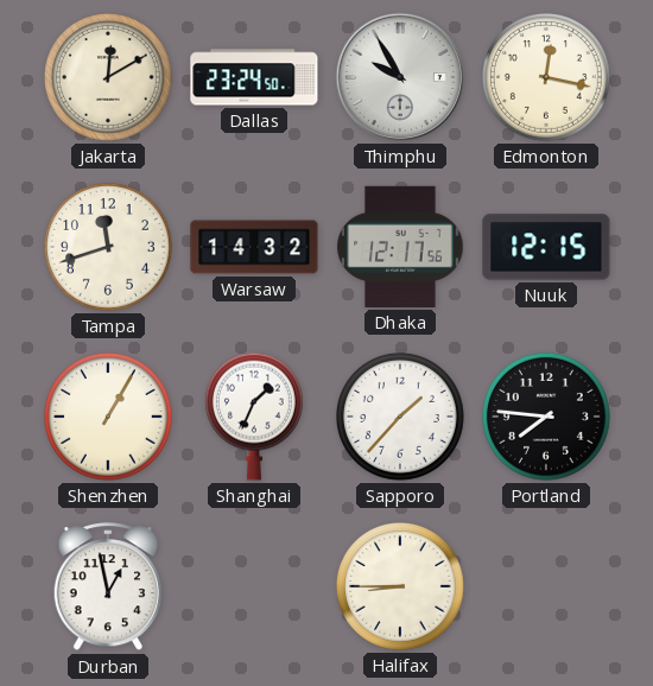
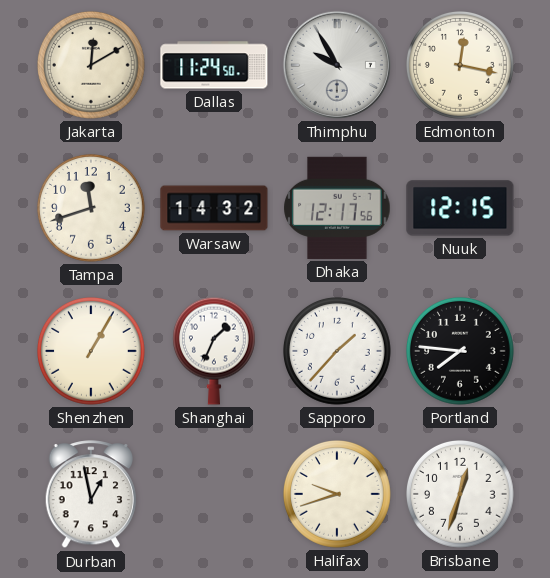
Dallas: 23:24 -> 11:24
Halifax: 8:45 -> 9:42
Brisbane: none -> 12:33
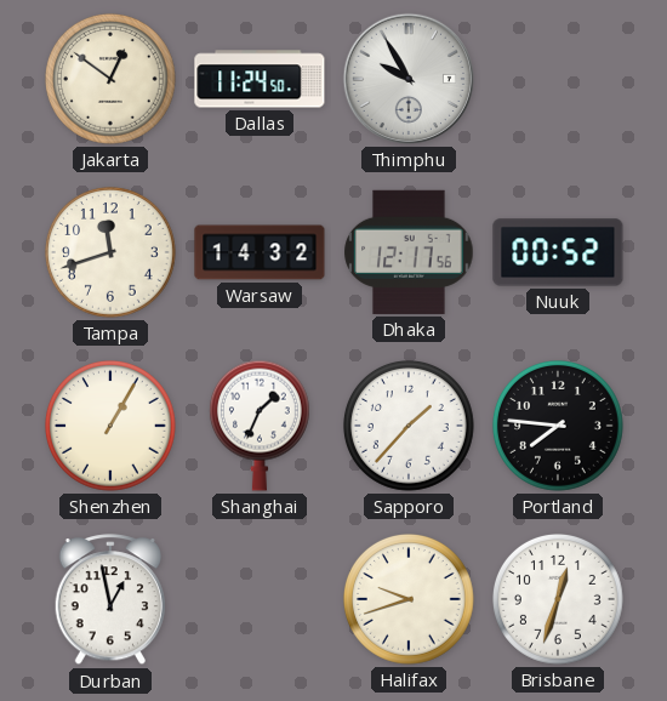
Jakarta: 12:10 -> 12:51
Edmonton: 12:17 -> none
Nuuk: 12:15 -> 00:52
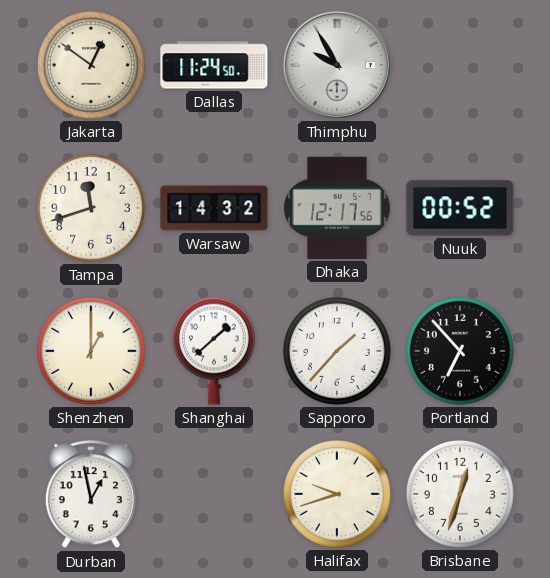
Shenzhen: 1:05 -> 1:00
Shanghai: 1:34 -> 1:38
Portland: 7:46 -> 6:53
